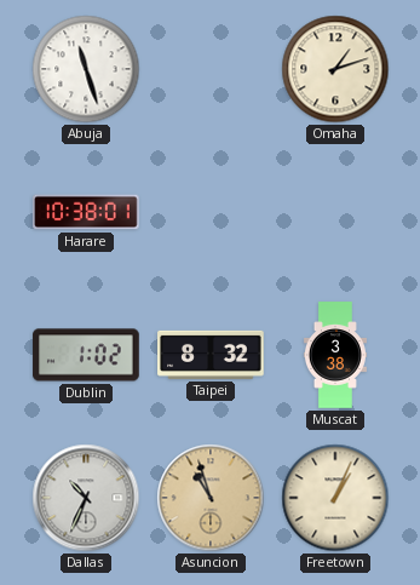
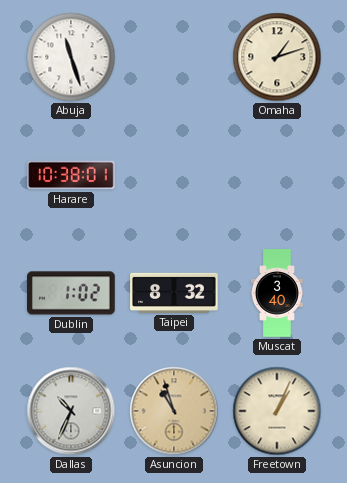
Muscat: 3:38 -> 3:40
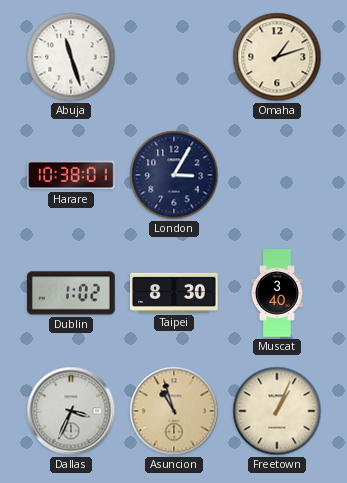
London: none -> 3:05
Taipei: 8:32 -> 8:30
Dallas: 10:34 -> 3:34
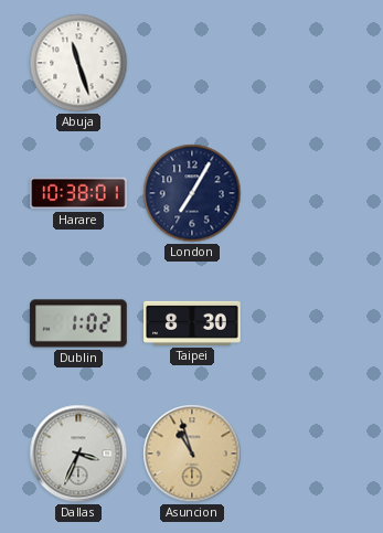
Omaha: 1:12 -> none
London: 3:05 -> 7:05
Muscat: 3:40 -> none
Freetown: 1:04 -> none
